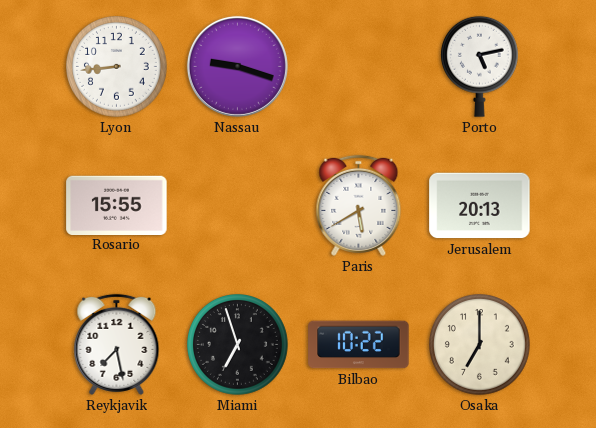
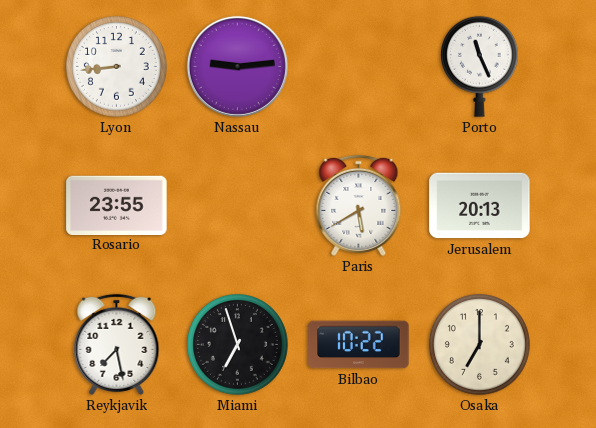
Nassau: 9:18 -> 9:14
Porto: 5:13 -> 11:26
Rosario: 15:55 -> 23:55
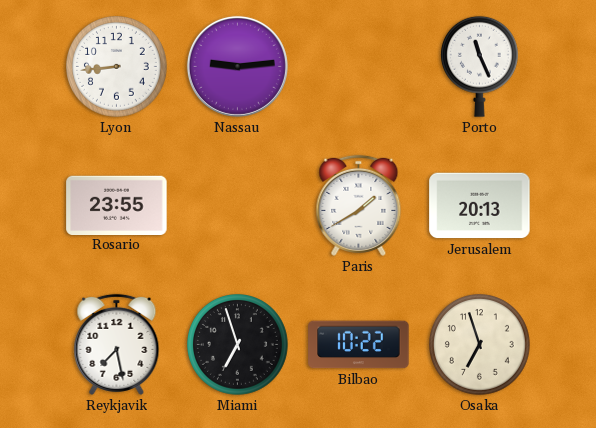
Paris: 5:40 -> 1:40
Osaka: 7:00 -> 6:57
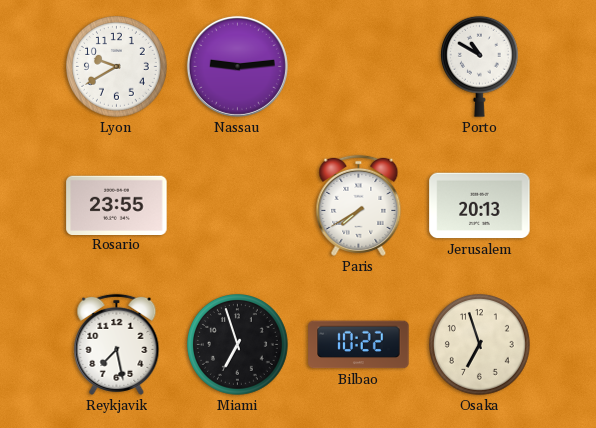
Lyon: 8:44 -> 9:40
Porto: 11:26 -> 10:50
Paris: 1:40 -> 7:40
